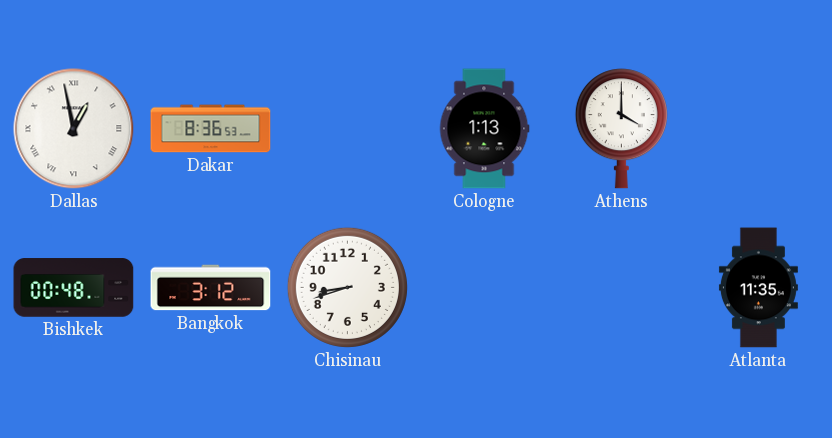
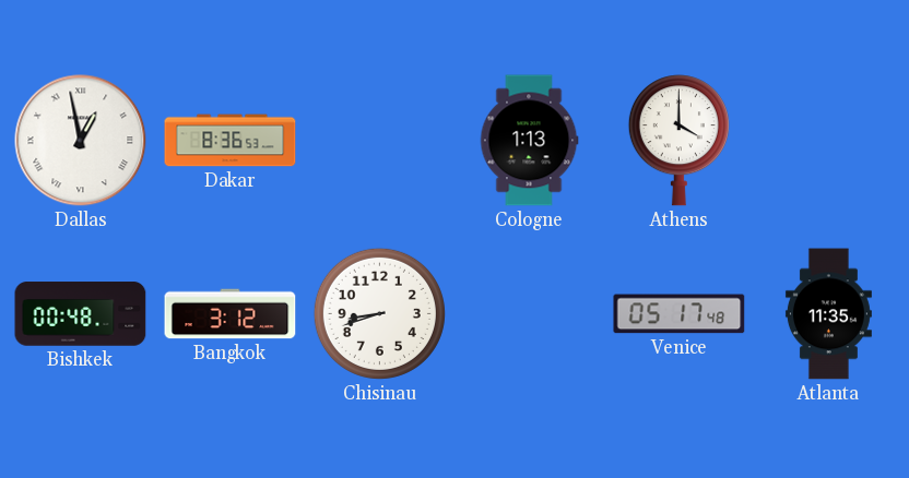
Venice: none -> 05:17
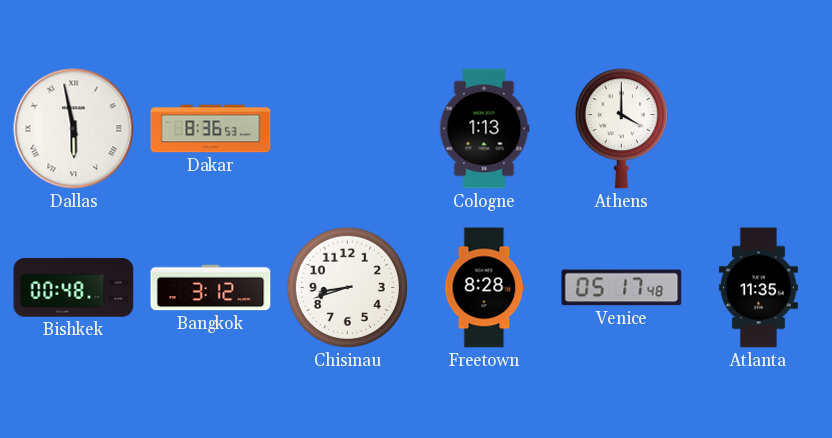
Dallas: 12:58 -> 5:58
Freetown: none -> 8:28
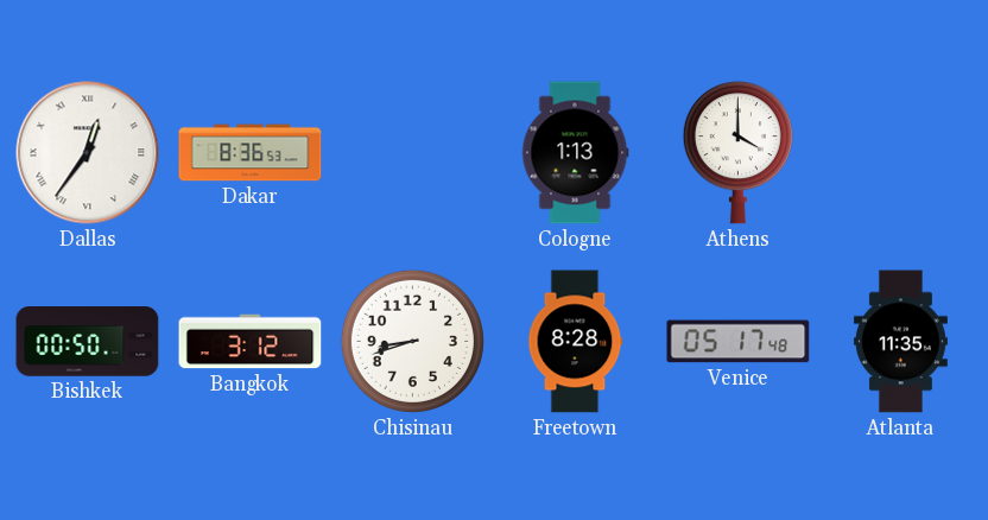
Dallas: 5:58 -> 12:36
Bishkek: 00:48 -> 00:50
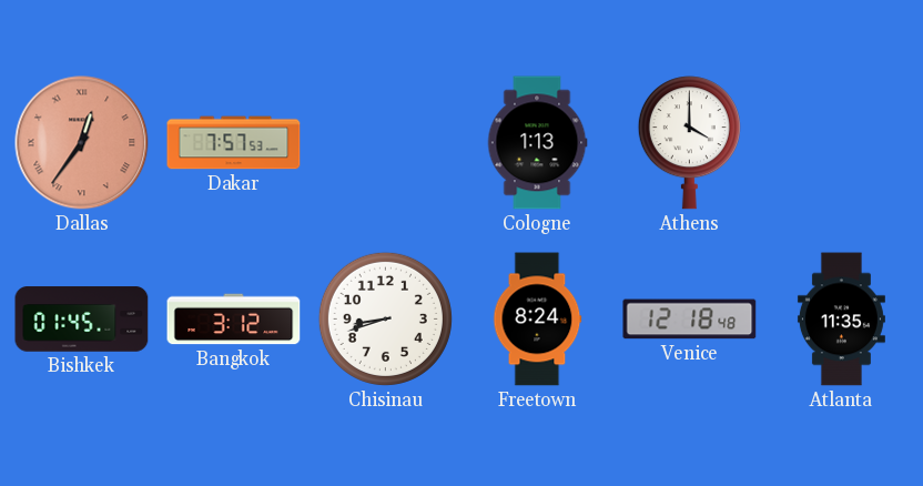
Dallas dial: white -> salmon
Dakar: 8:36 -> 7:57
Bishkek: 00:50 -> 01:45
Freetown: 8:28 -> 8:24
Venice: 05:17 -> 12:18
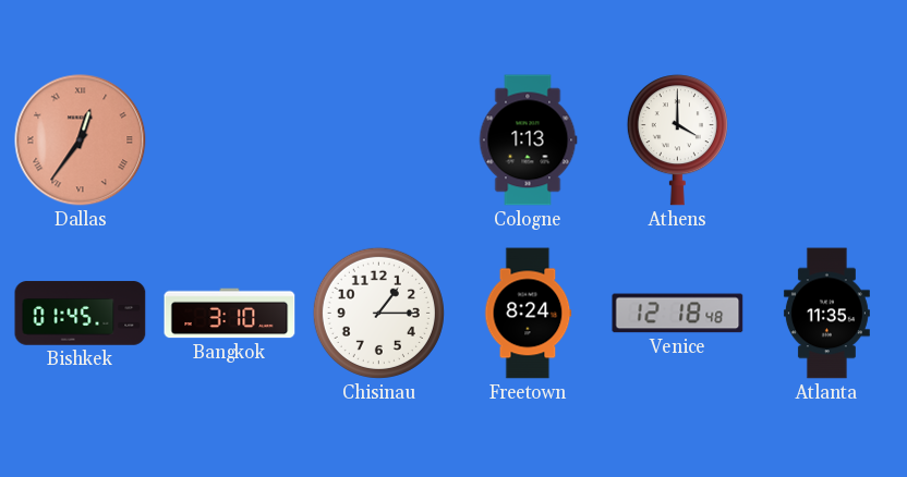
Dakar: 7:57 -> none
Bangkok: 3:12 -> 3:10
Chisinau: 8:42 -> 1:15
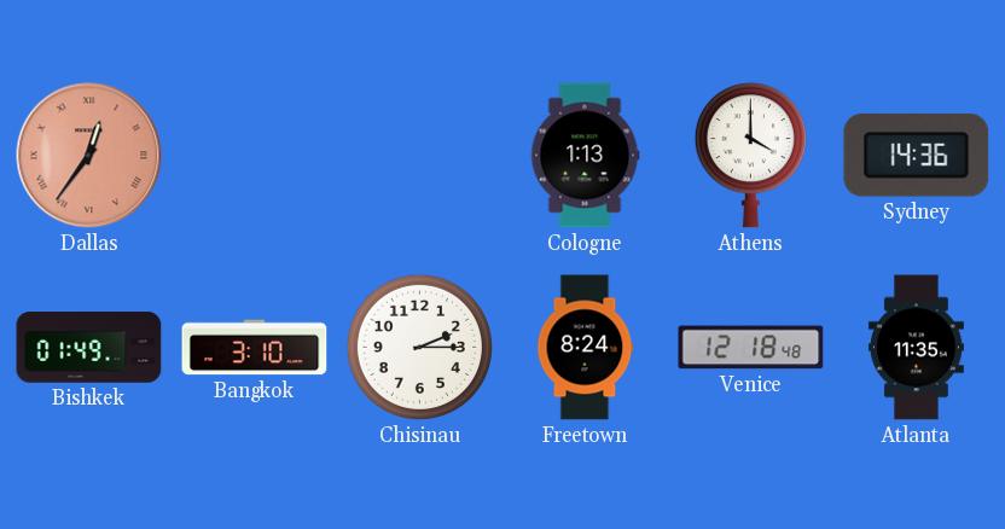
Sydney: none -> 14:36
Bishkek: 01:45 -> 01:49
Chisinau: 1:15 -> 2:15
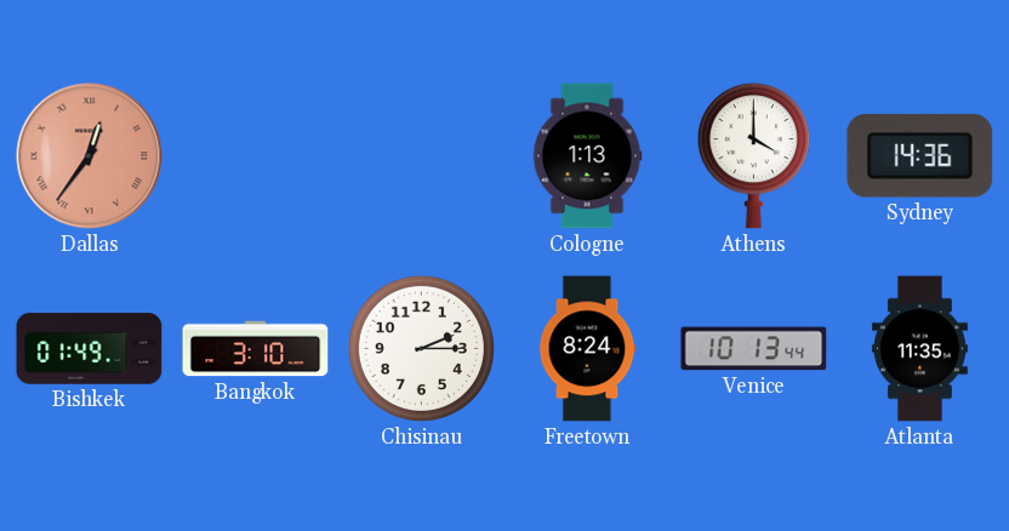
Venice: 12:18 -> 10:13
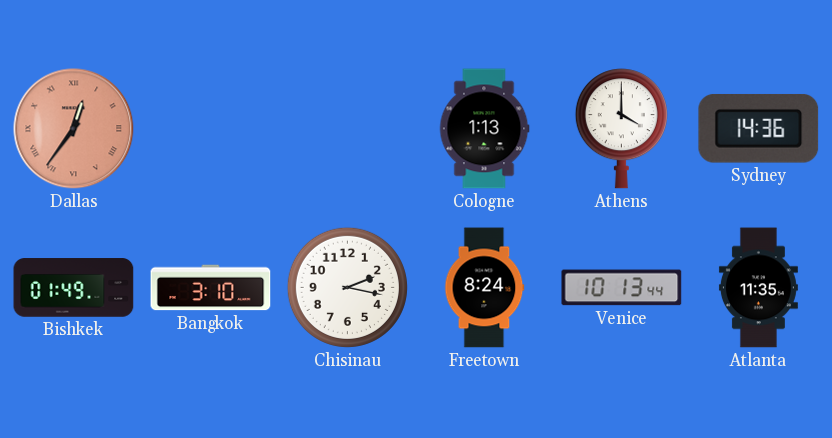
Chisinau: 2:15 -> 2:17
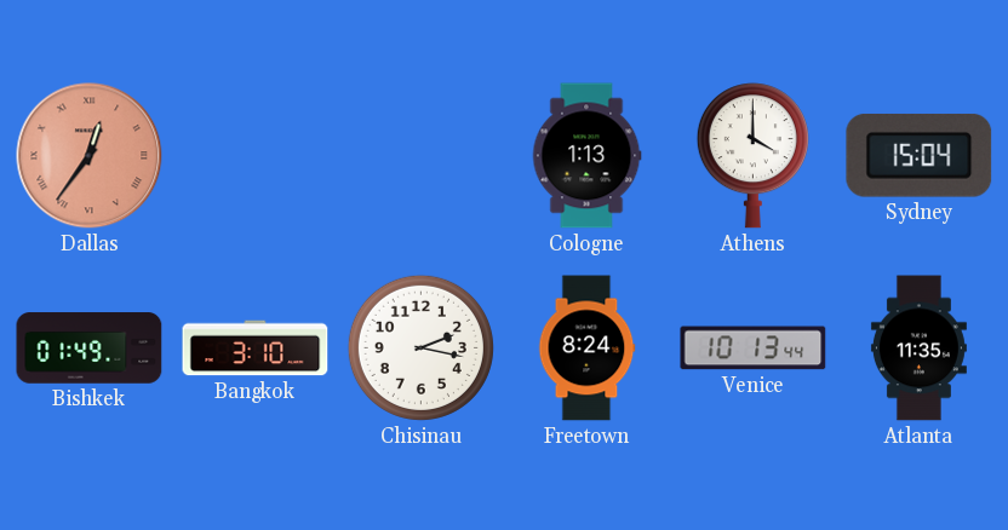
Sydney: 14:36 -> 15:04
